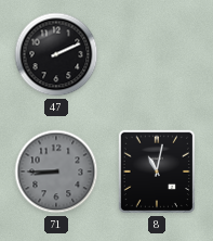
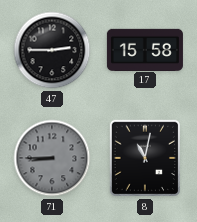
47: 2:11 -> 2:45
17: none -> 15:58
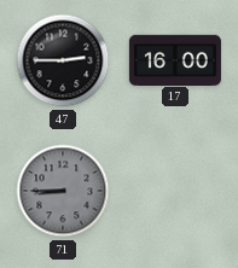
17: 15:58 -> 16:00
8: 11:02 -> none
